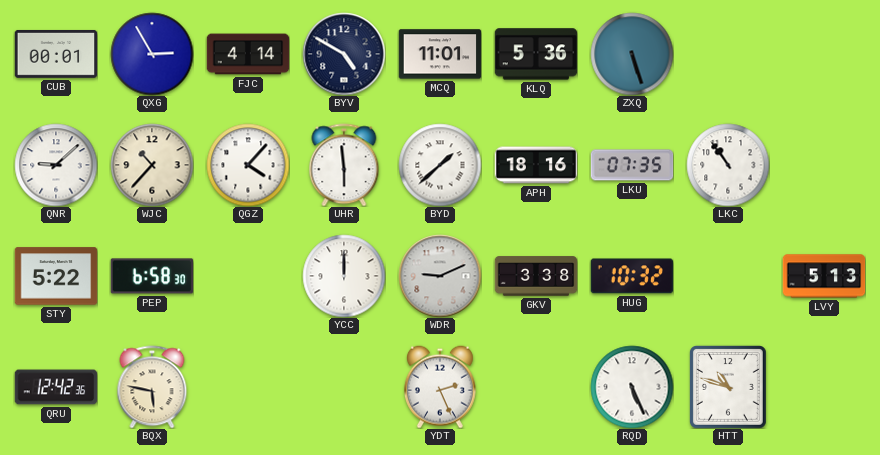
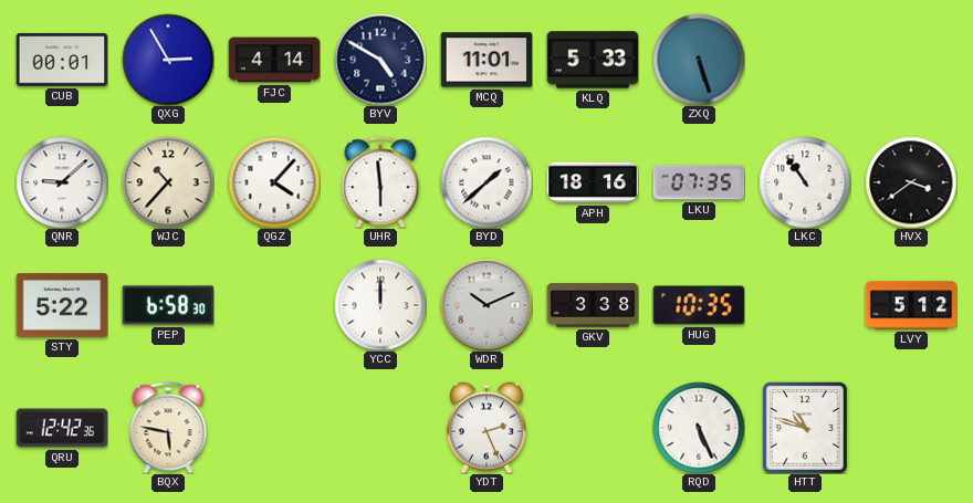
KLQ: 5:36 -> 5:33
HVX: none -> 3:39
WDR: 9:11 -> 10:11
HUG: 10:32 -> 10:35
LVY: 5:13 -> 5:12
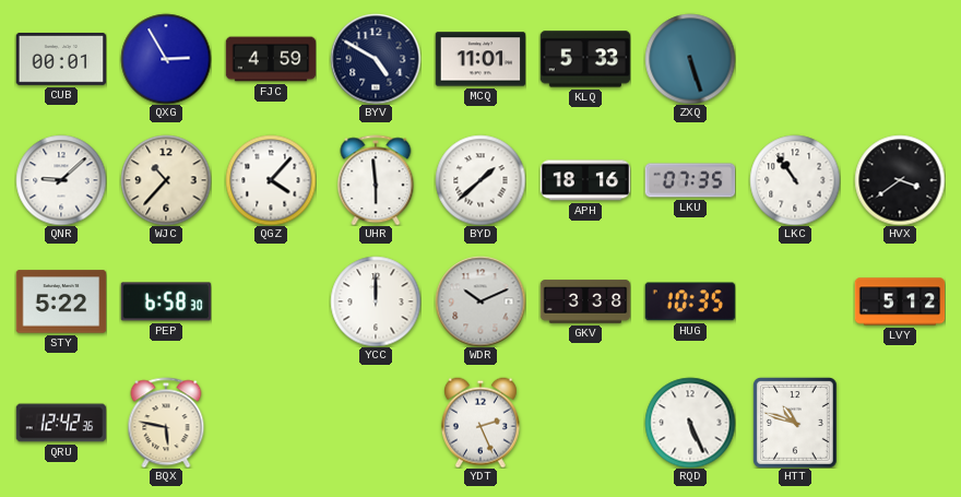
FJC: 4:14 -> 4:59
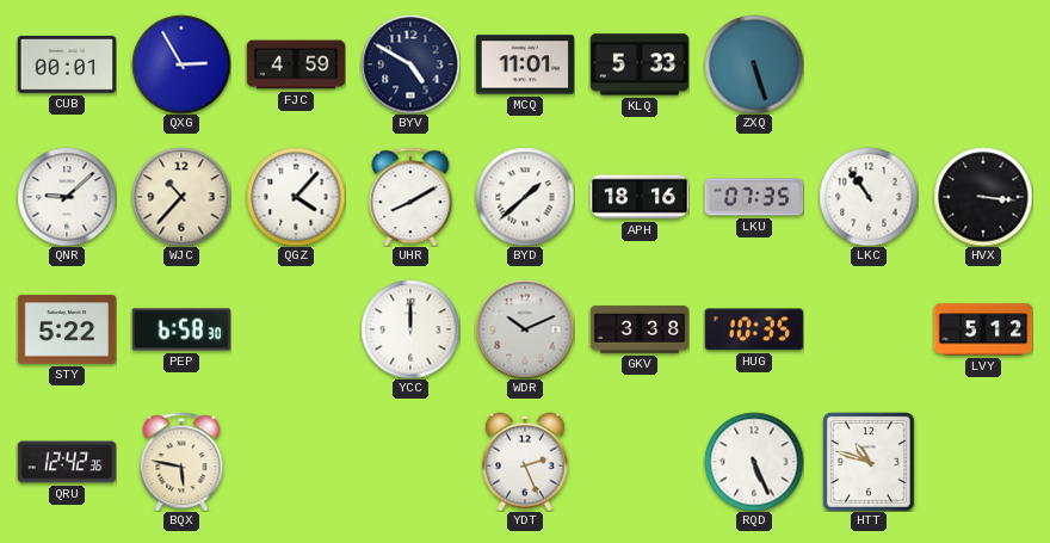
UHR: 5:59 -> 8:10
HVX: 3:39 -> 3:16
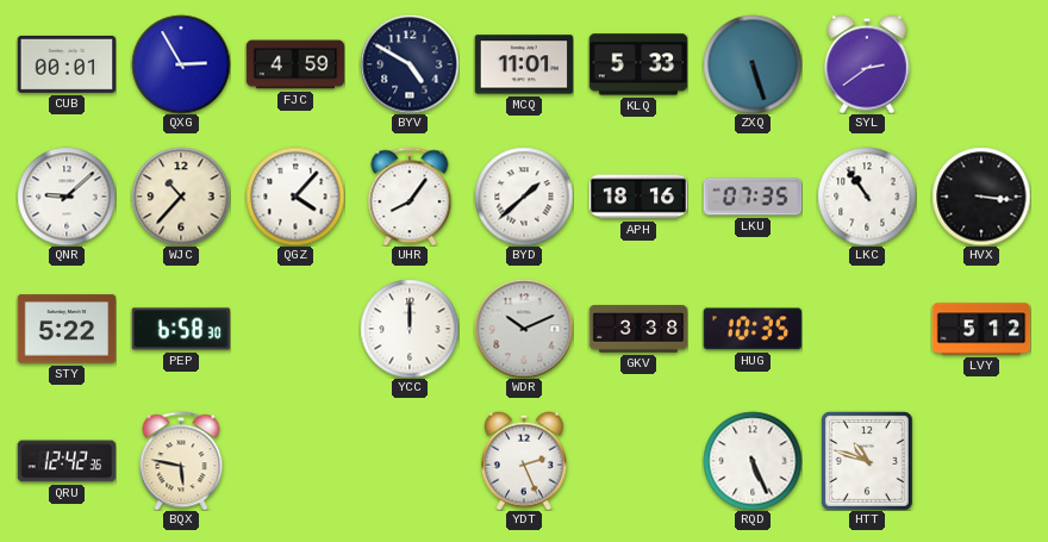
SYL: none -> 2:39
UHR: 8:10 -> 8:06
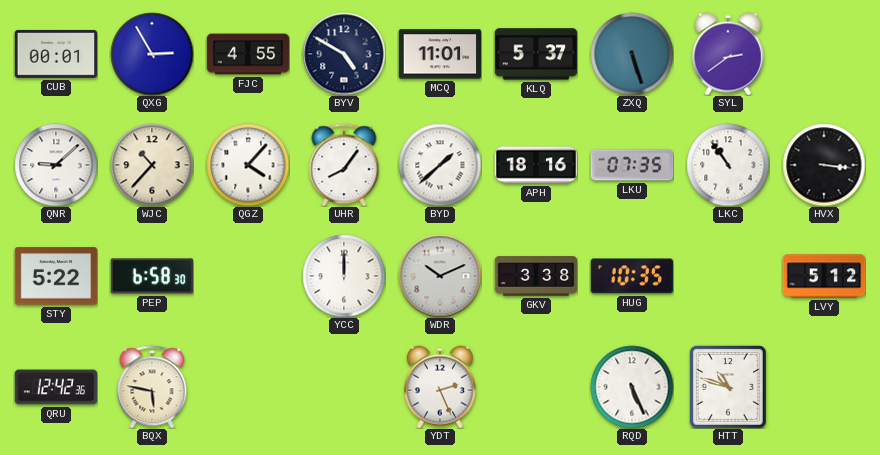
FJC: 4:59 -> 4:55
KLQ: 5:33 -> 5:37
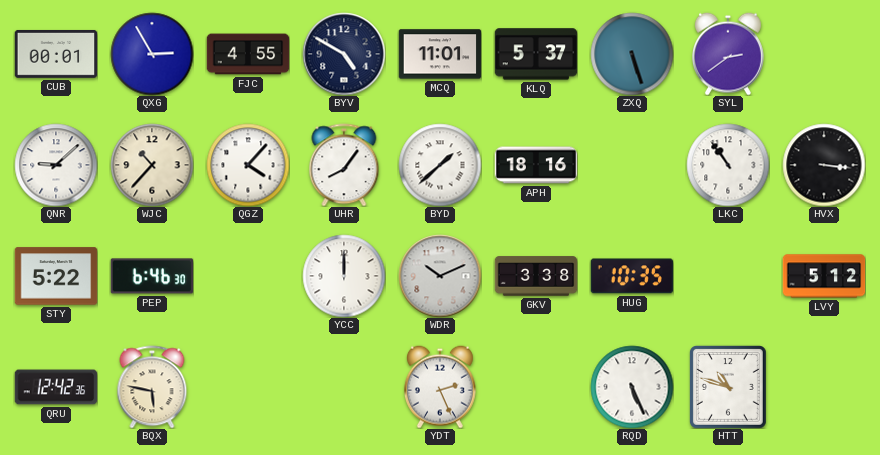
LKU: 07:35 -> none
PEP: 6:58 -> 6:46
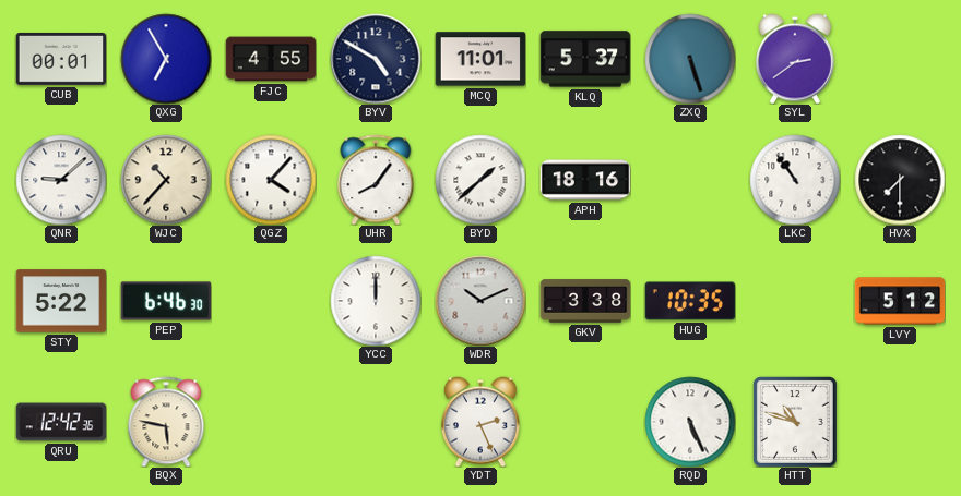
QXG: 2:55 -> 6:55
HVX: 3:16 -> 7:30
